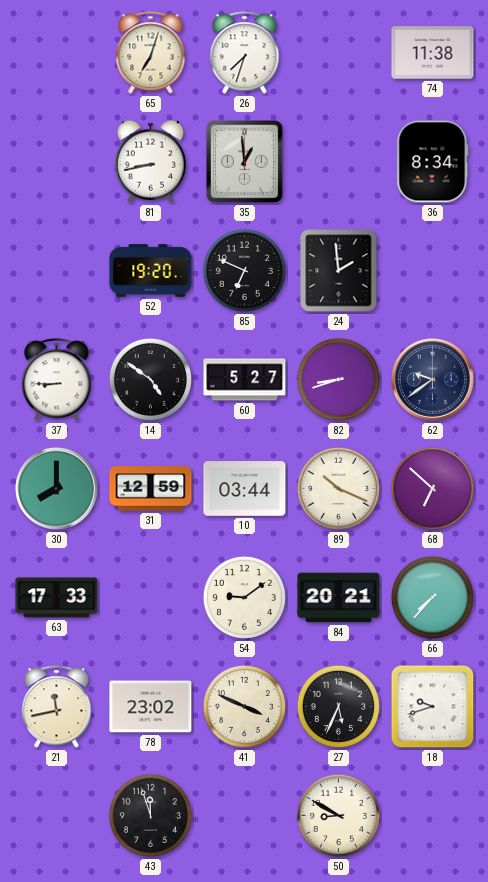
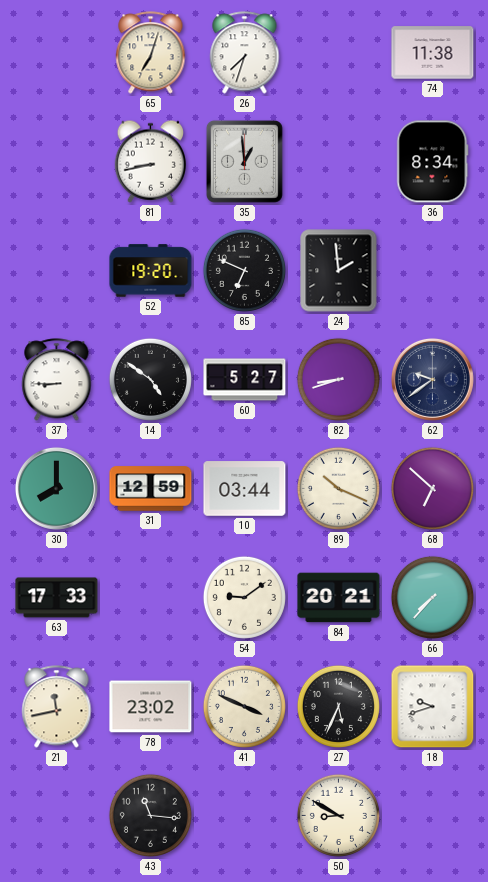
43: 11:57 -> 11:16
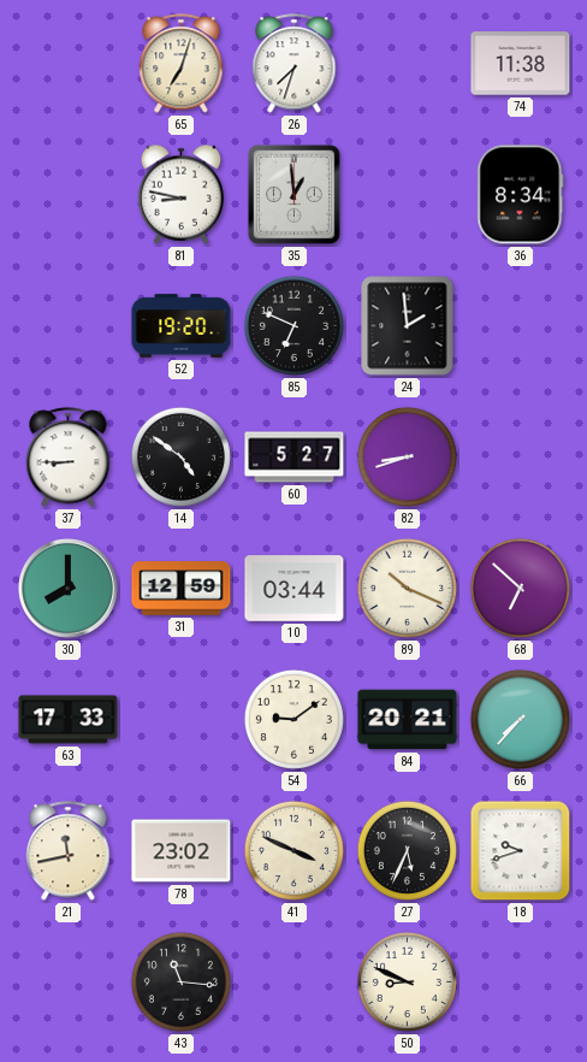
81: 8:43 -> 8:47
62: 9:39 -> none
50: 8:50 -> 8:49
